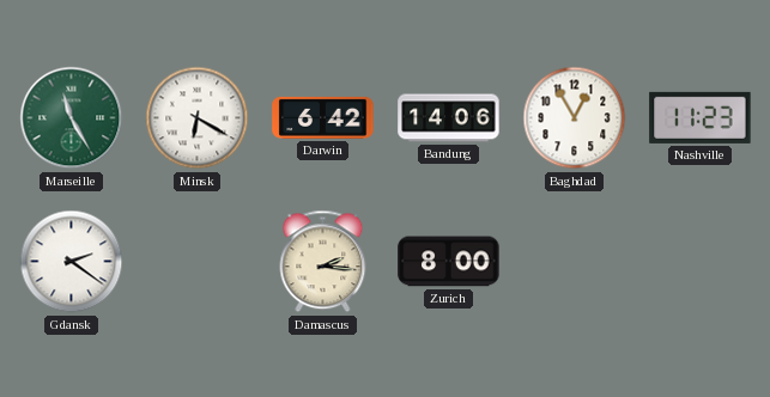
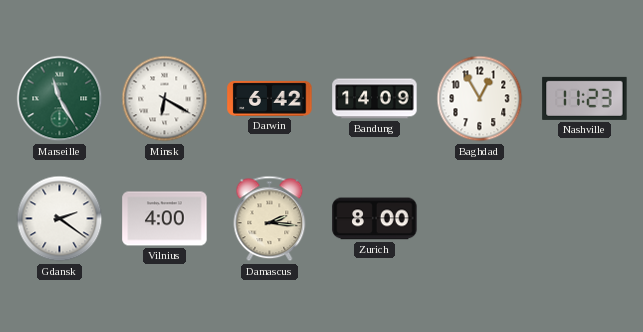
Bandung: 14:06 -> 14:09
Vilnius: none -> 4:00
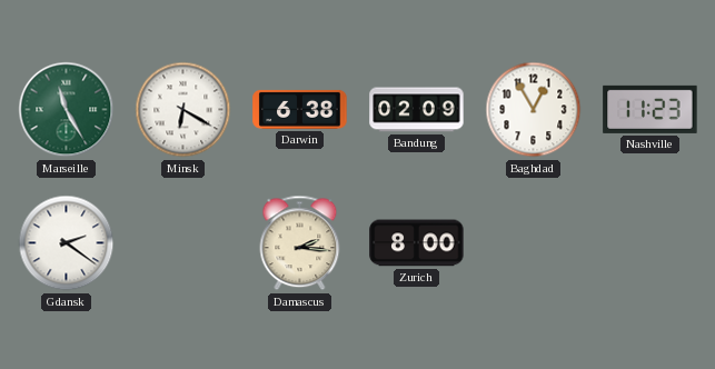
Darwin: 6:42 -> 6:38
Bandung: 14:09 -> 02:09
Vilnius: 4:00 -> none
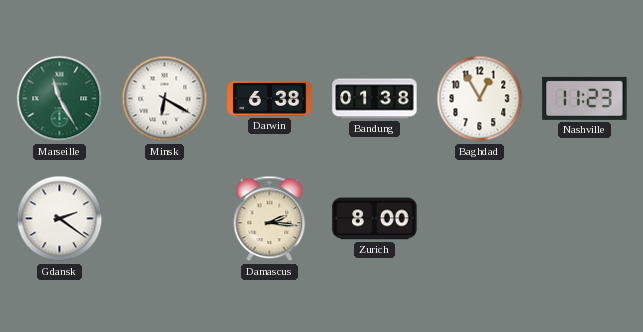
Bandung: 02:09 -> 01:38
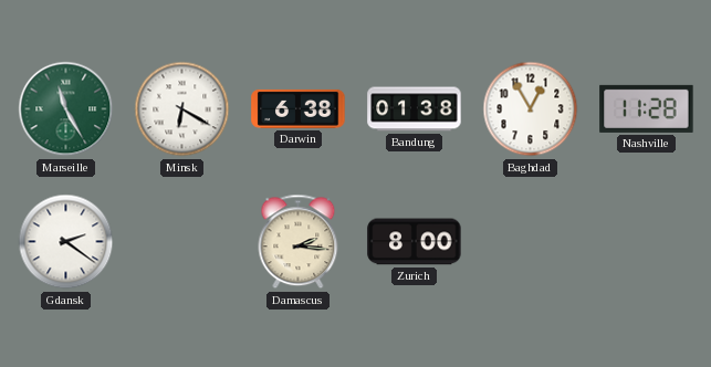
Nashville: 11:23 -> 11:28
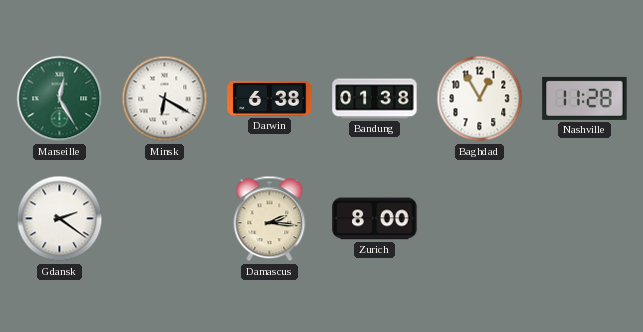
Marseille: 11:25 -> 12:25
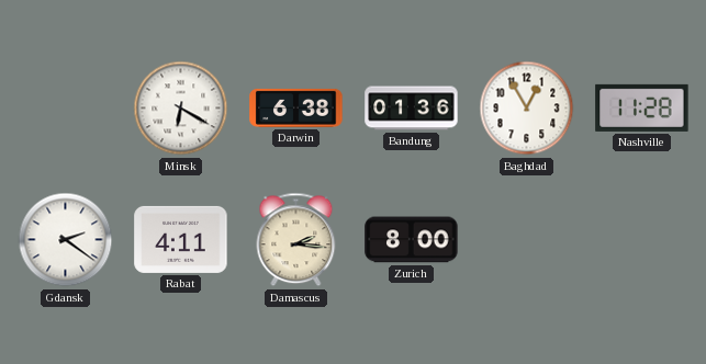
Marseille: 12:25 -> none
Bandung: 01:38 -> 01:36
Rabat: none -> 4:11
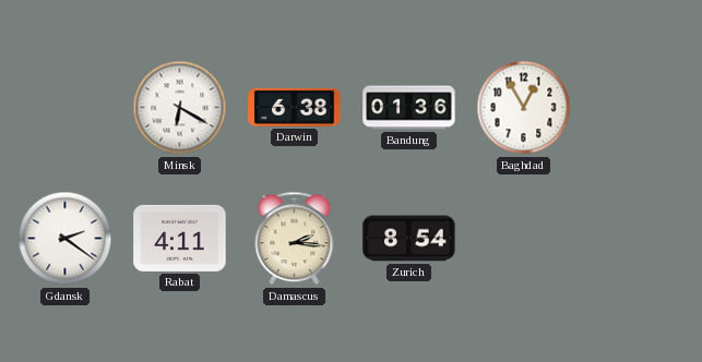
Nashville: 11:28 -> none
Zurich: 8:00 -> 8:54
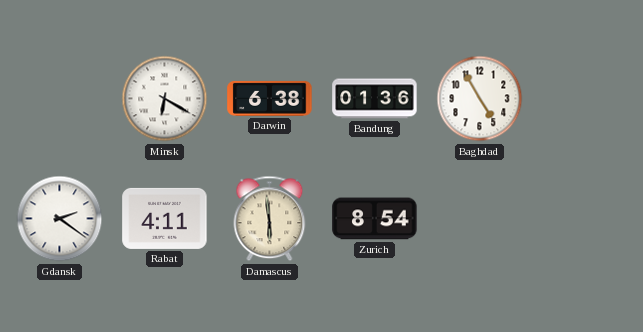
Baghdad: 12:55 -> 4:55
Damascus: 2:16 -> 5:59
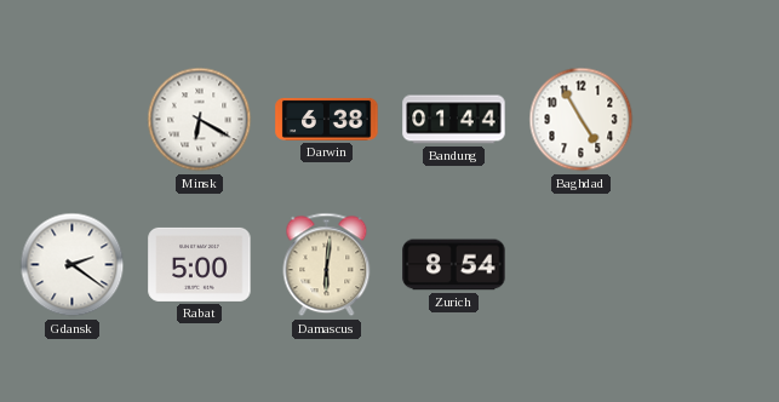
Bandung: 01:36 -> 01:44
Rabat: 4:11 -> 5:00
Damascus: 5:59 -> 6:01
